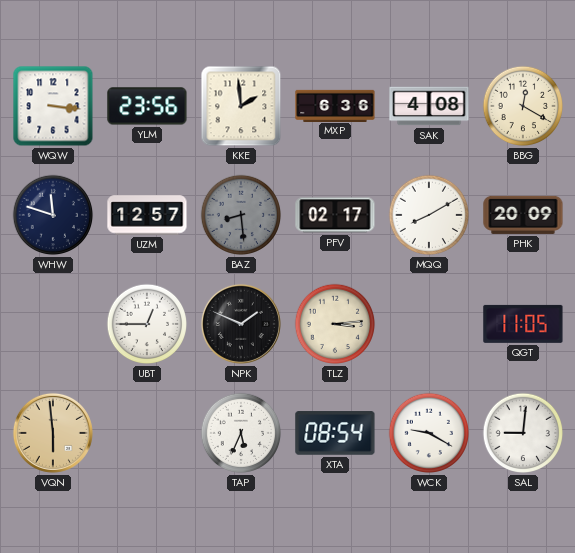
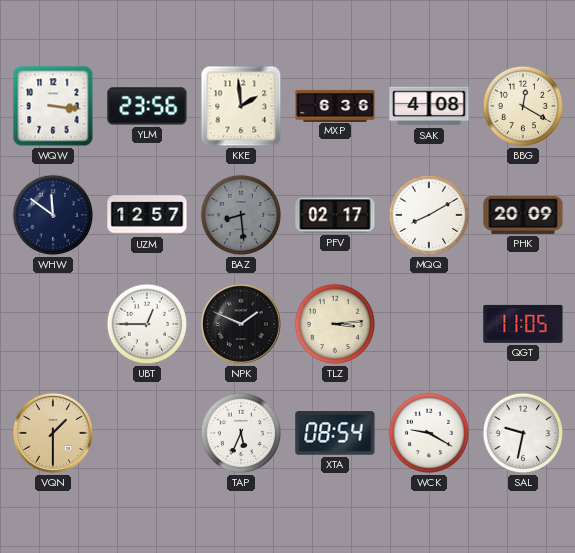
WHW: 11:48 -> 11:51
VQN: 5:59 -> 1:30
SAL: 9:01 -> 9:32
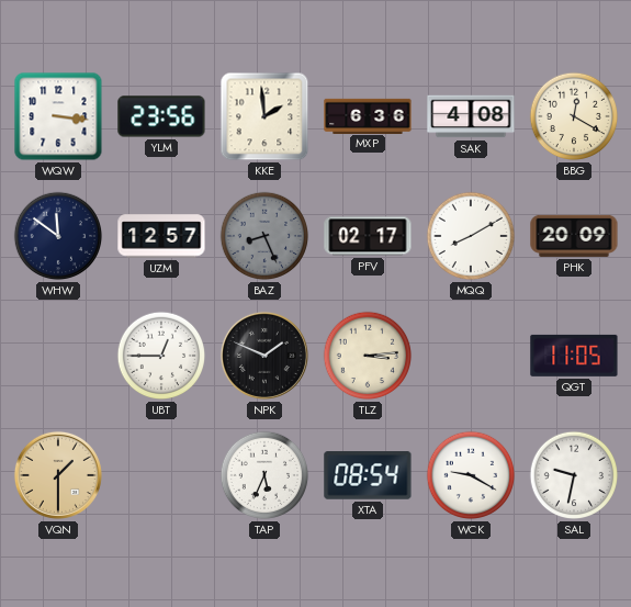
BAZ: 8:29 -> 8:26
